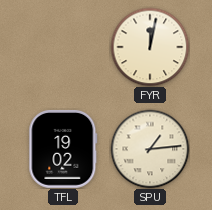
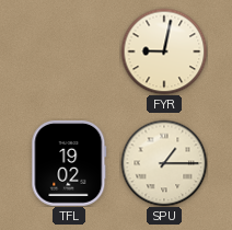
FYR: 12:02 -> 9:02
SPU: 1:14 -> 1:15
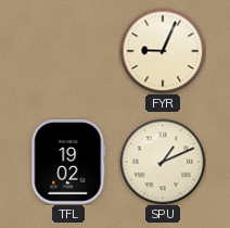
FYR: 9:02 -> 9:04
SPU: 1:15 -> 1:11
